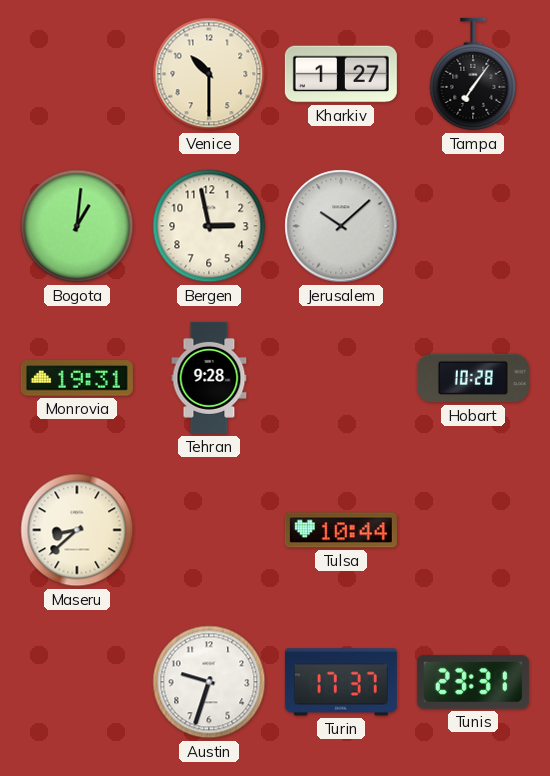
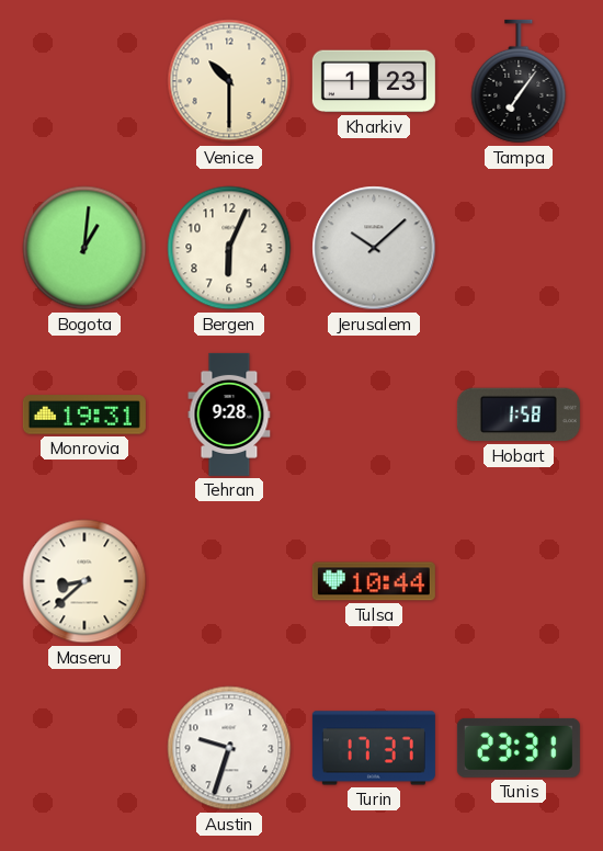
Kharkiv: 1:27 -> 1:23
Bergen: 2:58 -> 6:04
Hobart: 10:28 -> 1:58
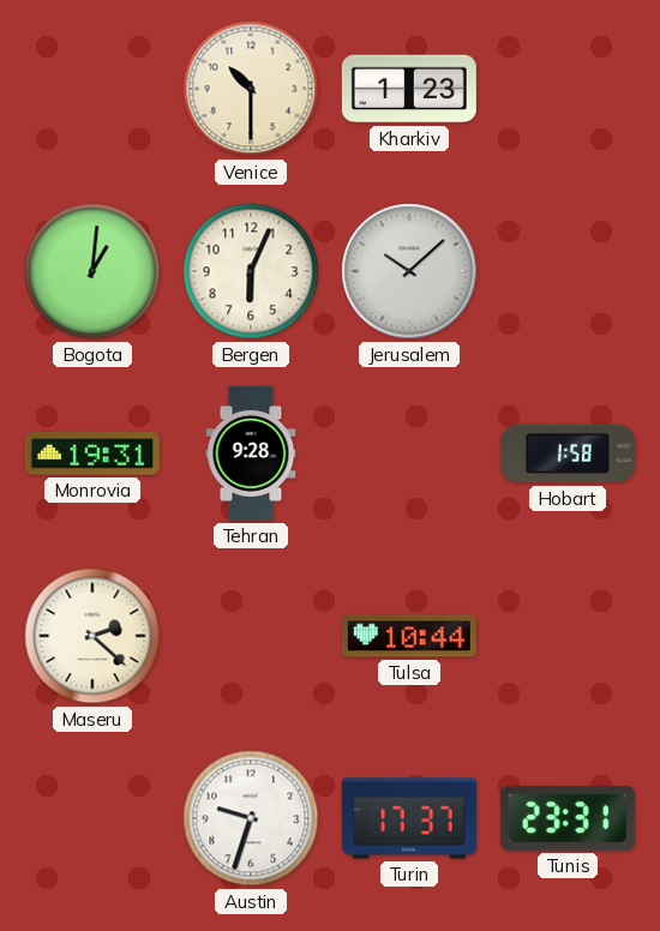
Tampa: 7:06 -> none
Maseru: 8:38 -> 2:22
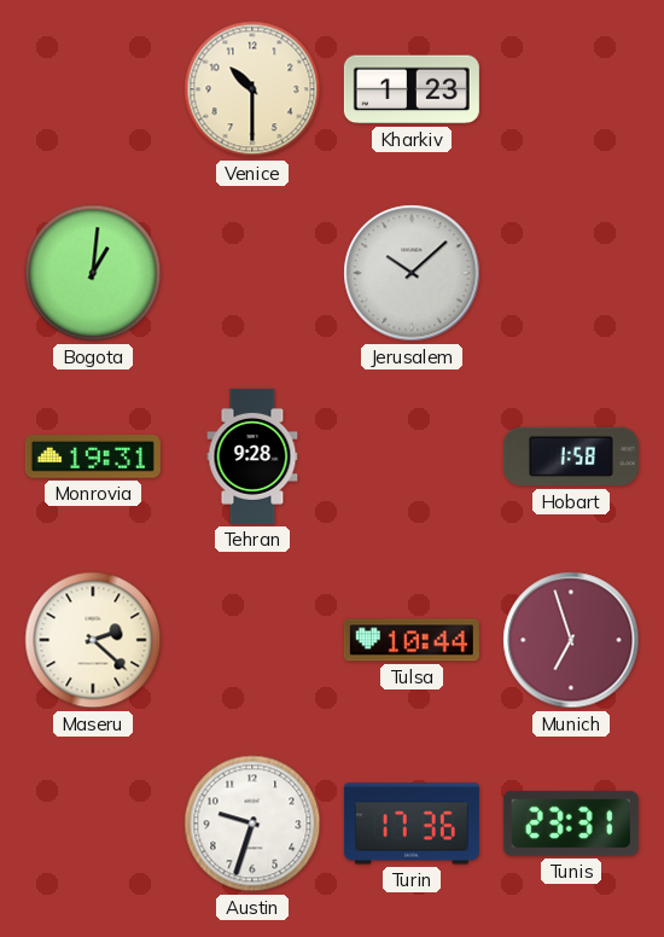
Bergen: 6:04 -> none
Munich: none -> 6:57
Turin: 17:37 -> 17:36
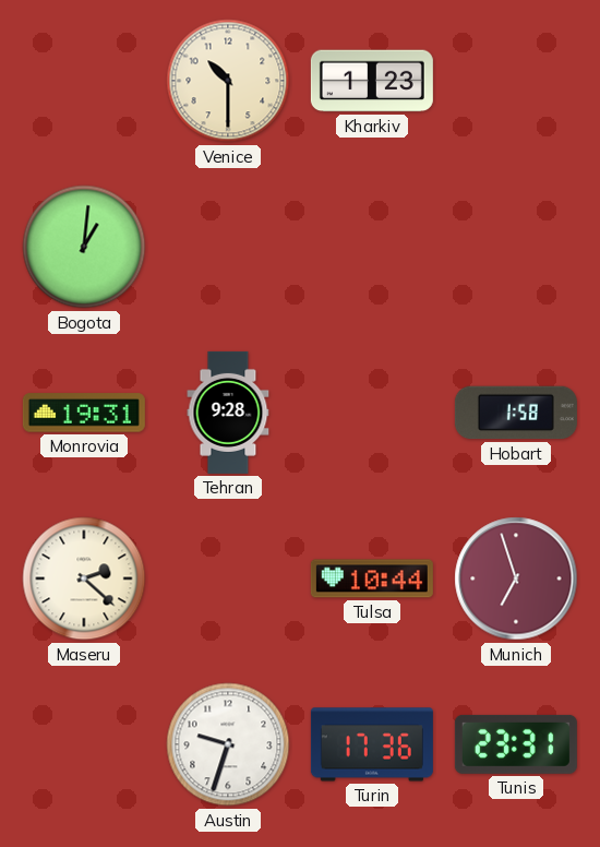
Jerusalem: 10:08 -> none
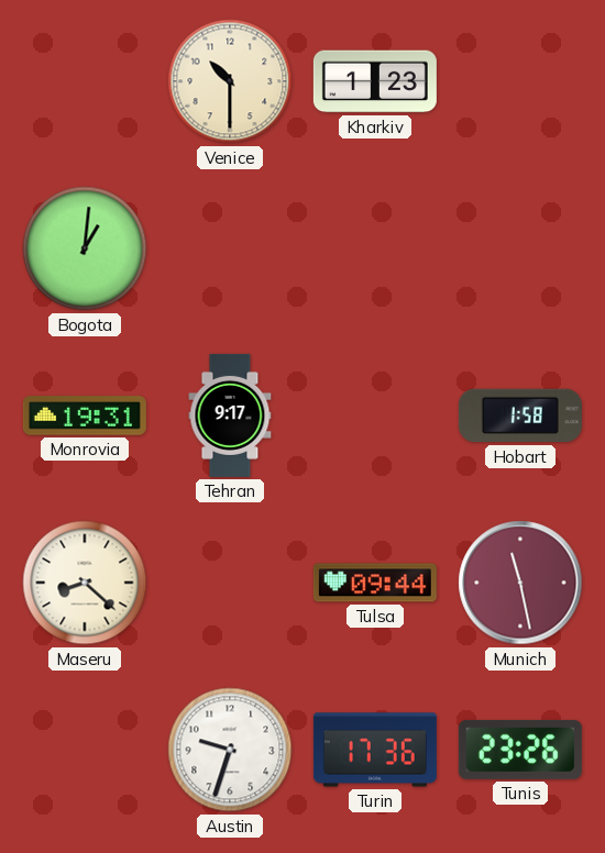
Tehran: 9:28 -> 9:17
Maseru: 2:22 -> 8:22
Tulsa: 10:44 -> 09:44
Munich: 6:57 -> 11:28
Tunis: 23:31 -> 23:26
